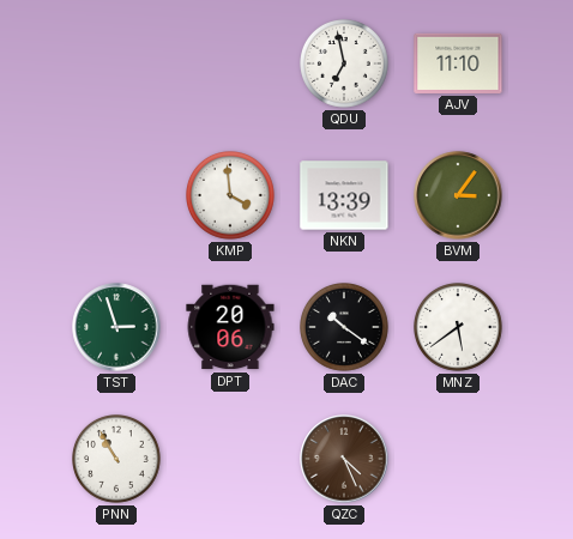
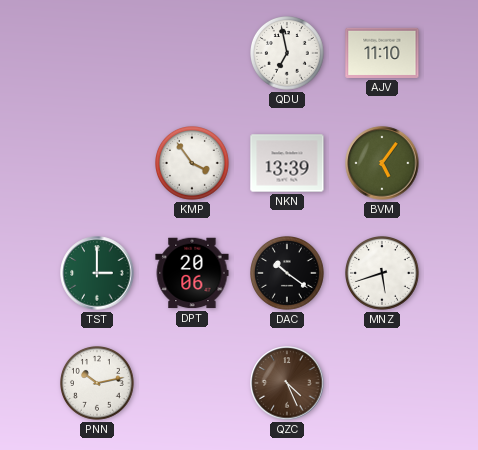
KMP: 3:59 -> 3:54
BVM: 3:06 -> 5:06
TST: 2:57 -> 3:00
MNZ: 5:39 -> 5:42
PNN: 10:55 -> 10:13
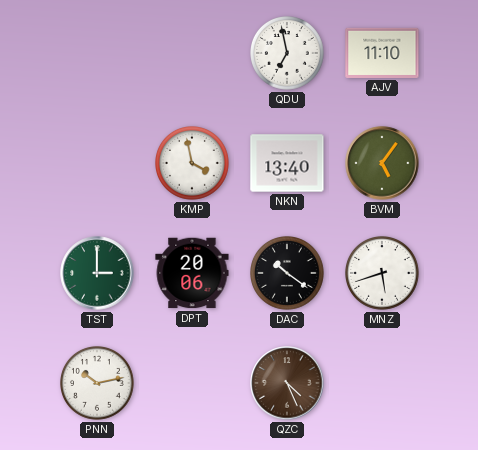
KMP: 3:54 -> 3:58
NKN: 13:39 -> 13:40
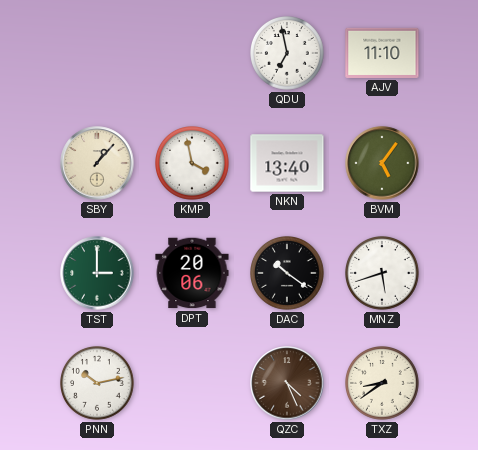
SBY: none -> 1:07
TXZ: none -> 8:39
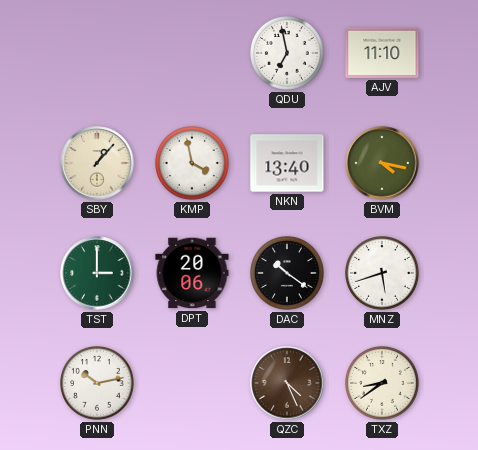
BVM: 5:06 -> 4:17
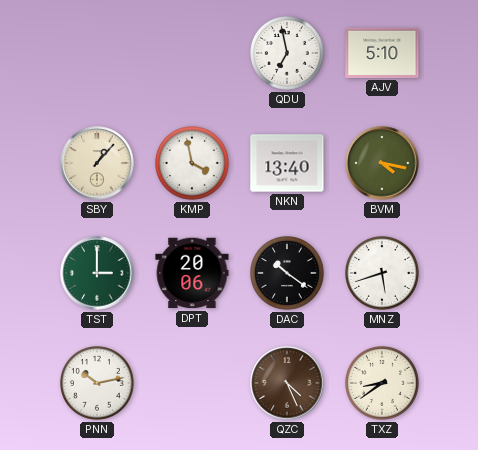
AJV: 11:10 -> 5:10
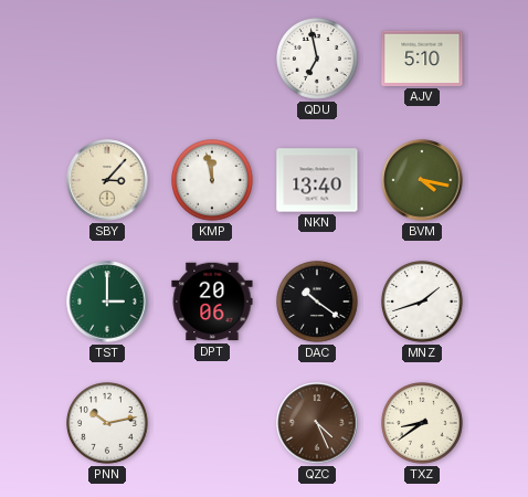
SBY: 1:07 -> 3:07
KMP: 3:58 -> 11:58
MNZ: 5:42 -> 1:42
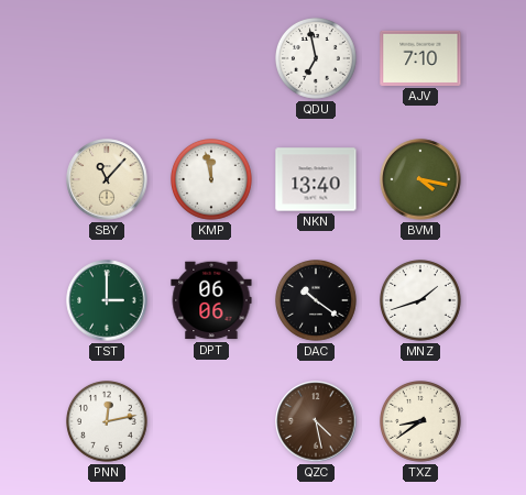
AJV: 5:10 -> 7:10
SBY: 3:07 -> 11:07
DPT: 20:06 -> 06:06
PNN: 10:13 -> 12:13
QZC: 4:26 -> 4:28
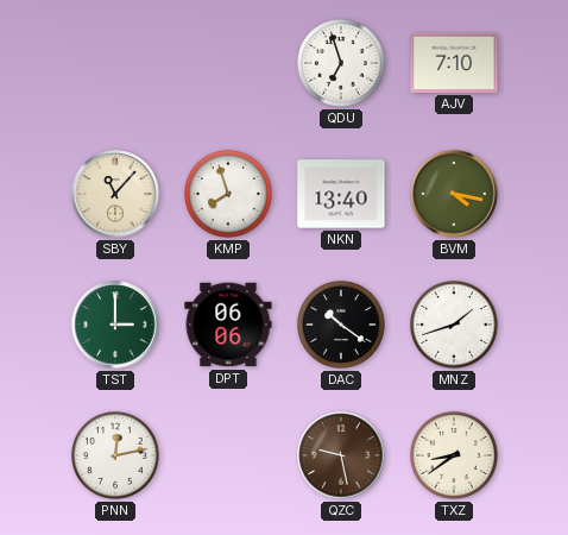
QDU: 6:58 -> 6:57
KMP: 11:58 -> 7:57
QZC: 4:28 -> 9:28
